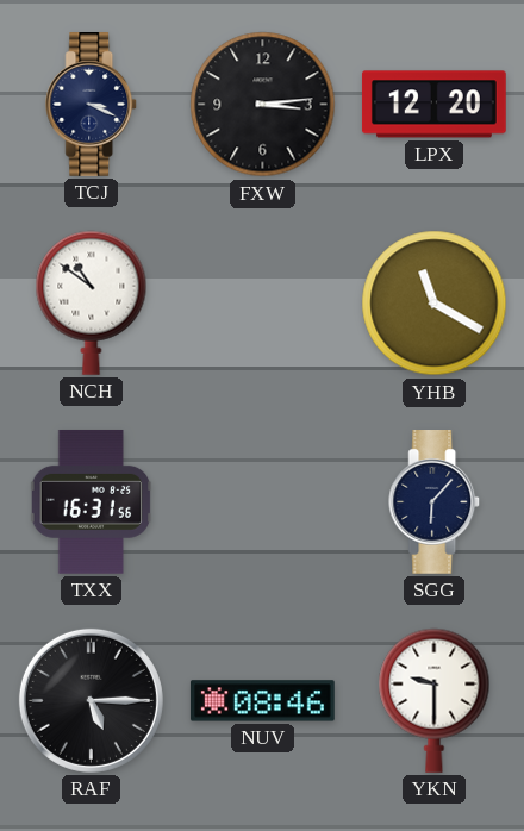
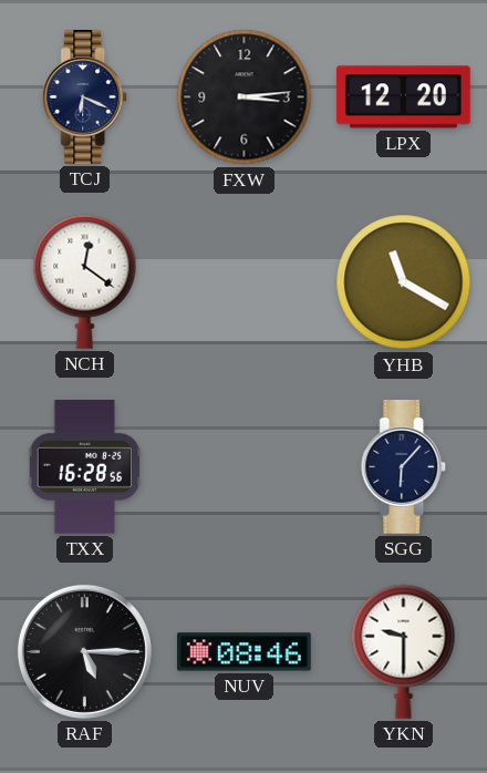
TCJ: 3:19 -> 6:19
NCH: 10:51 -> 12:21
TXX: 16:31 -> 16:28
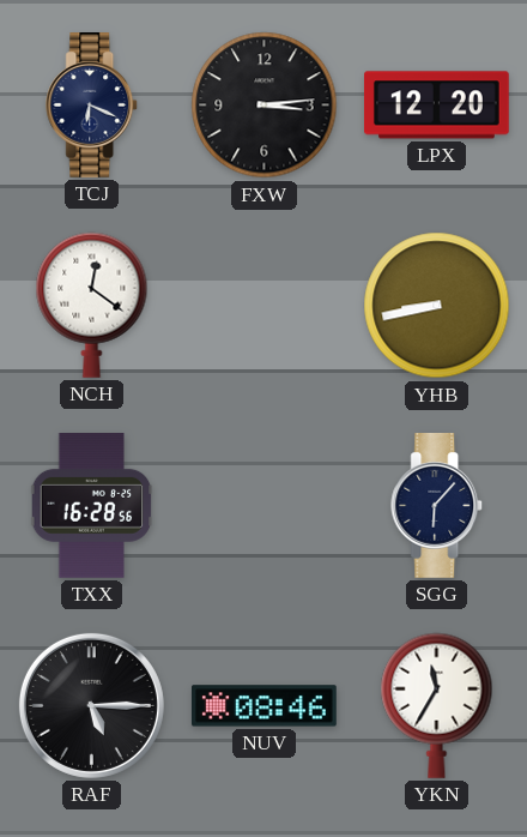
YHB: 11:20 -> 8:43
YKN: 9:30 -> 11:35
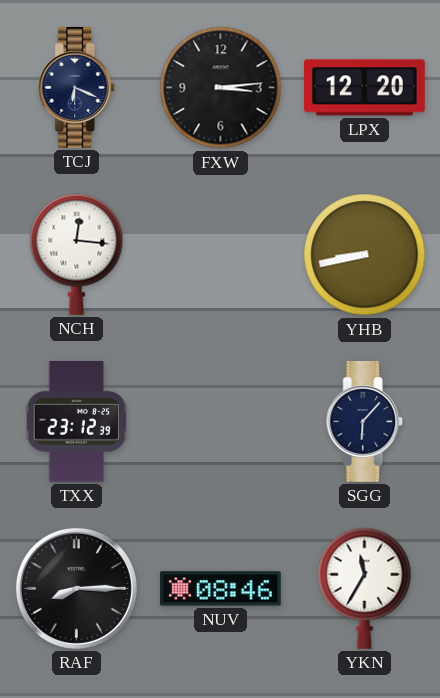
NCH: 12:21 -> 12:16
TXX: 16:28 -> 23:12
RAF: 5:15 -> 8:15
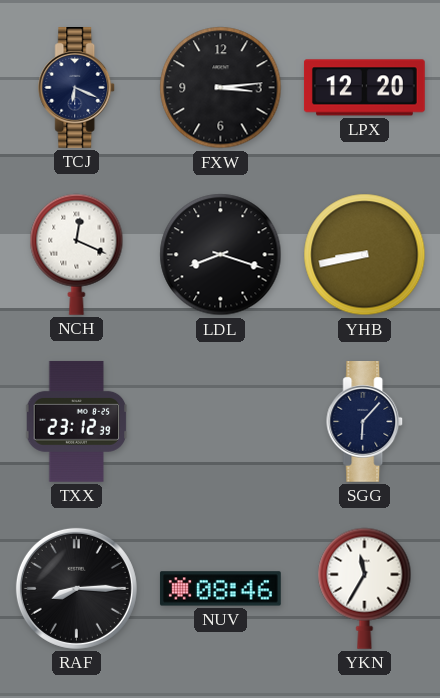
NCH: 12:16 -> 12:19
LDL: none -> 8:18
